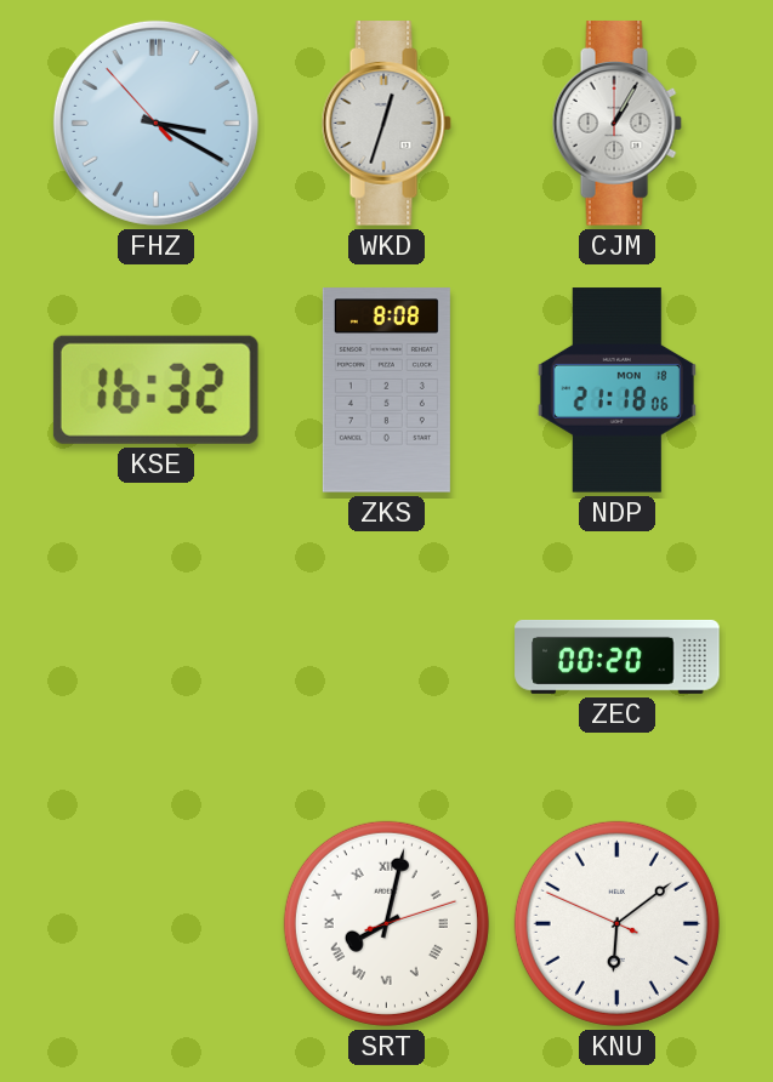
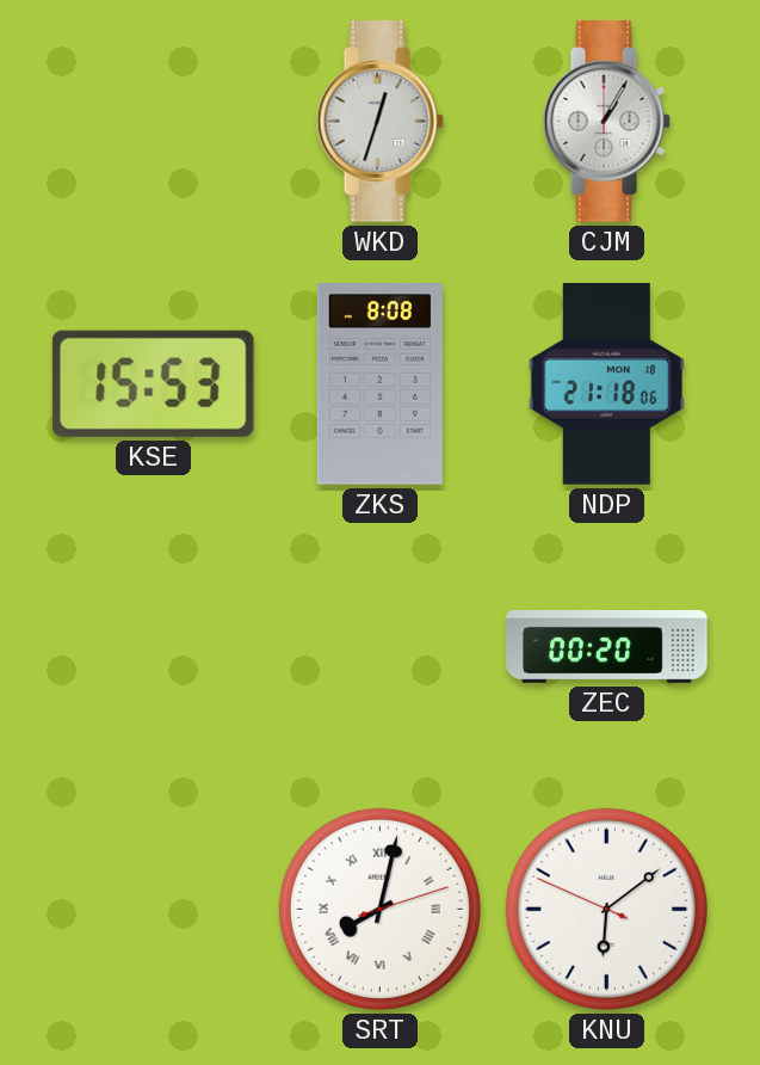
FHZ: 3:19 -> none
KSE: 16:32 -> 15:53
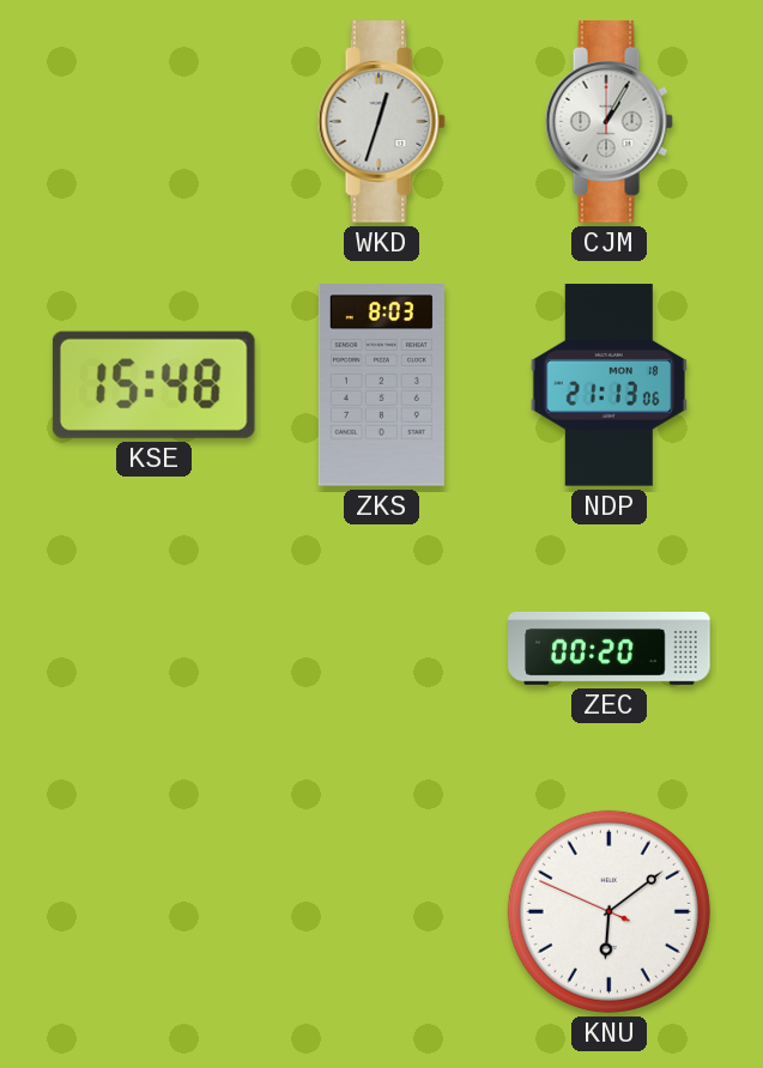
KSE: 15:53 -> 15:48
ZKS: 8:08 -> 8:03
NDP: 21:18 -> 21:13
SRT: 8:02 -> none
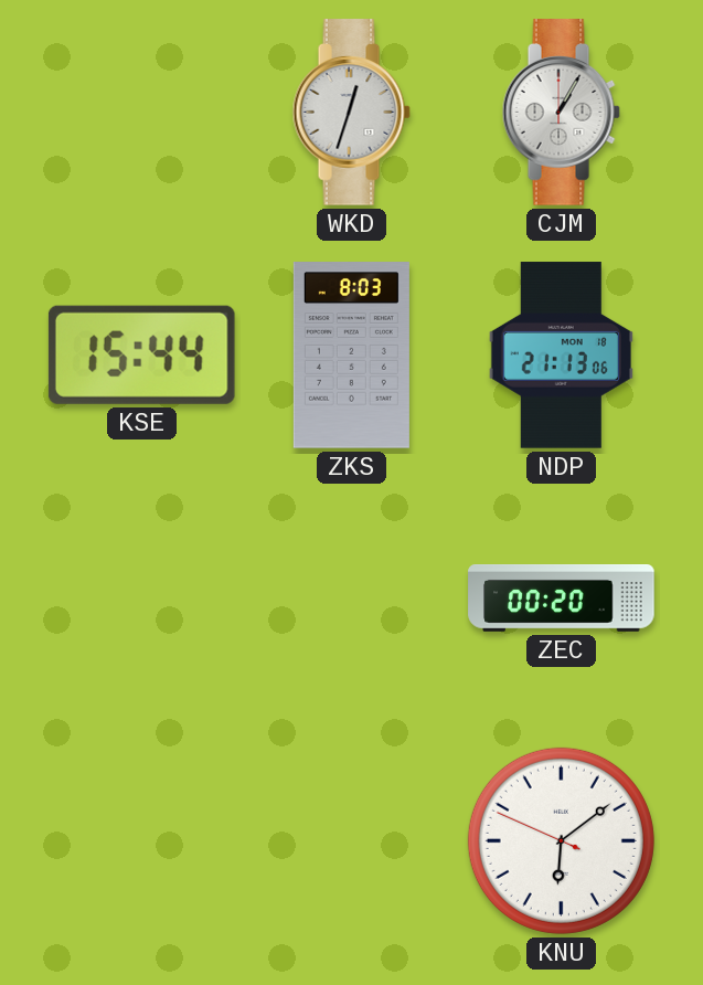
KSE: 15:48 -> 15:44
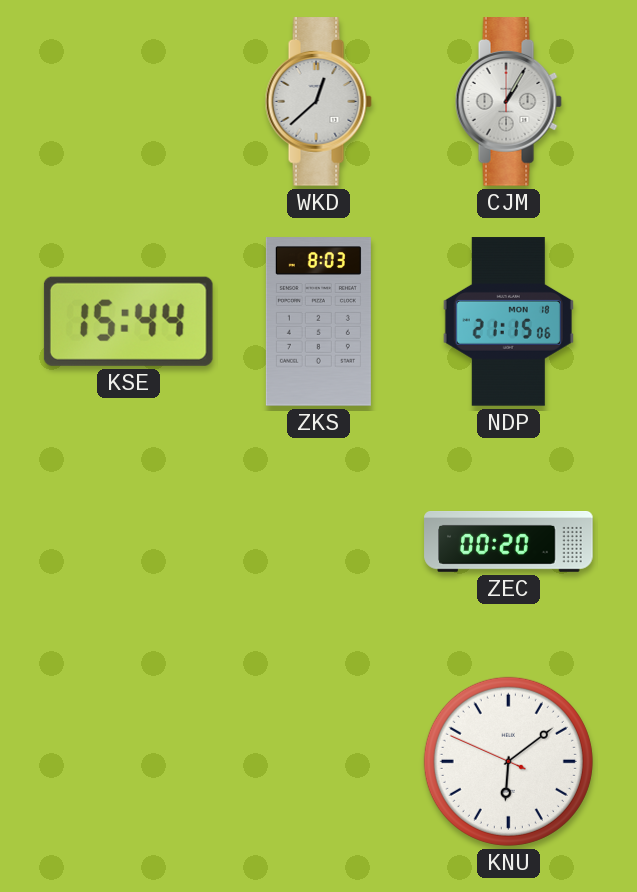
WKD: 12:33 -> 12:38
NDP: 21:13 -> 21:15
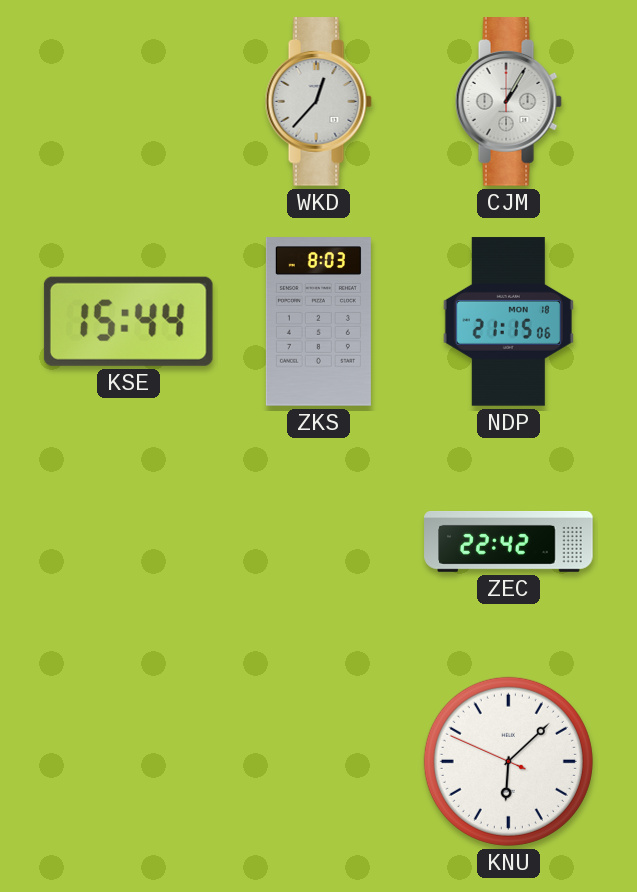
WKD: 12:38 -> 12:37
ZEC: 00:20 -> 22:42
KNU: 6:08 -> 6:07
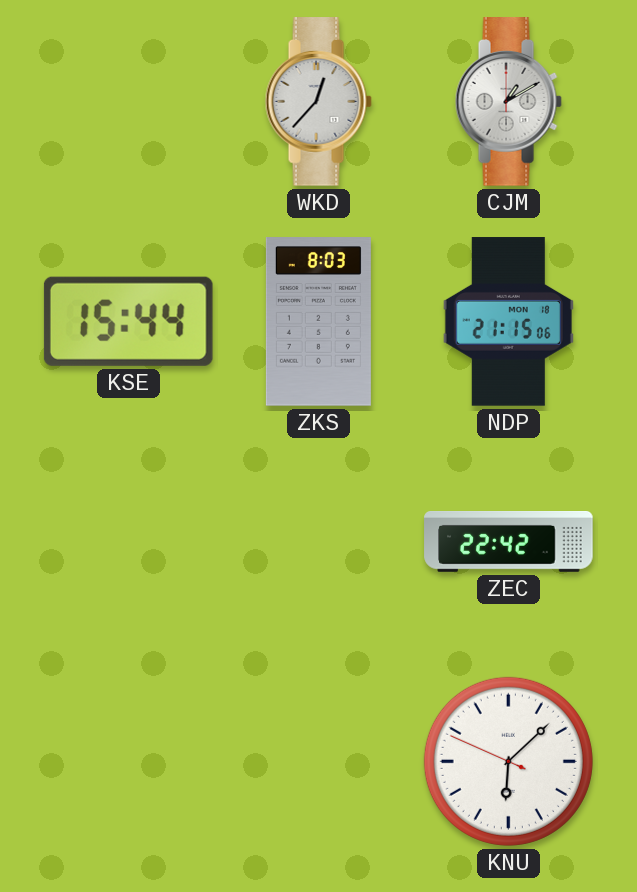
CJM: 1:05 -> 1:10
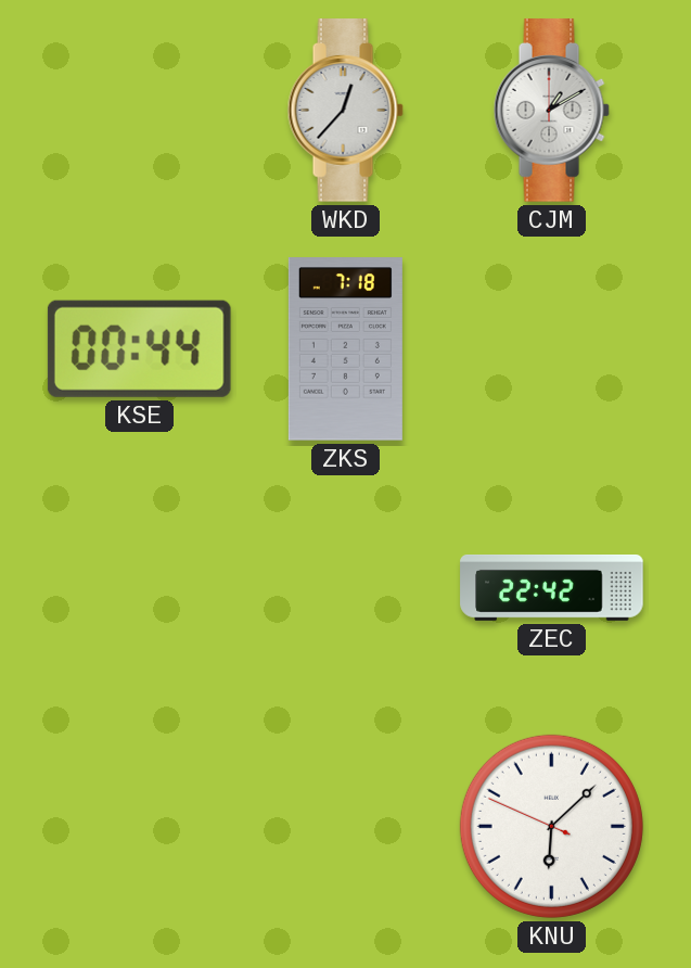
KSE: 15:44 -> 00:44
ZKS: 8:03 -> 7:18
NDP: 21:15 -> none
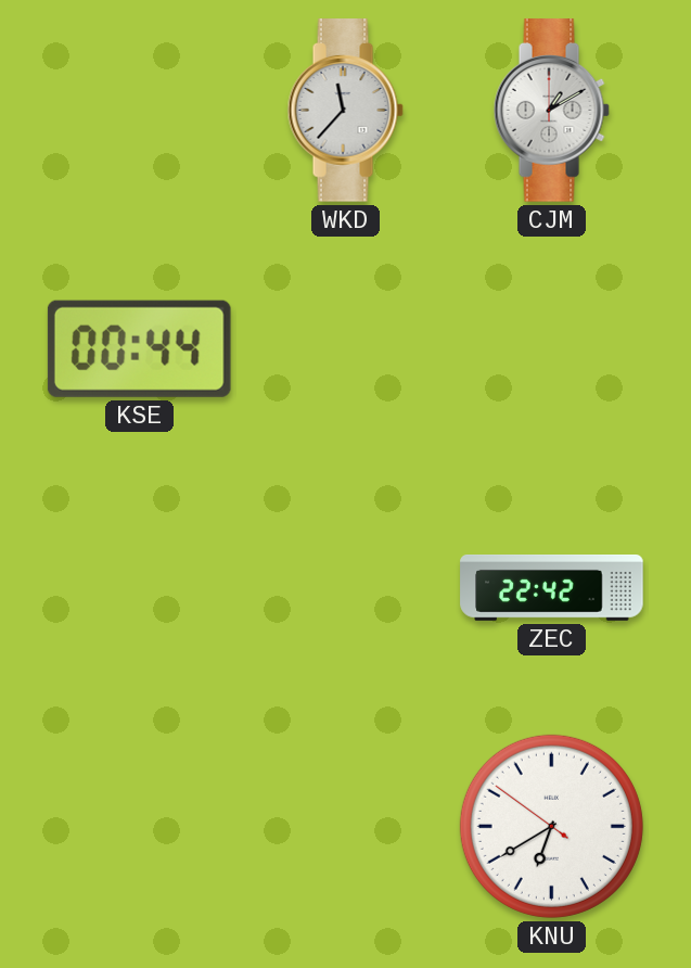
WKD: 12:37 -> 11:37
ZKS: 7:18 -> none
KNU: 6:07 -> 6:39
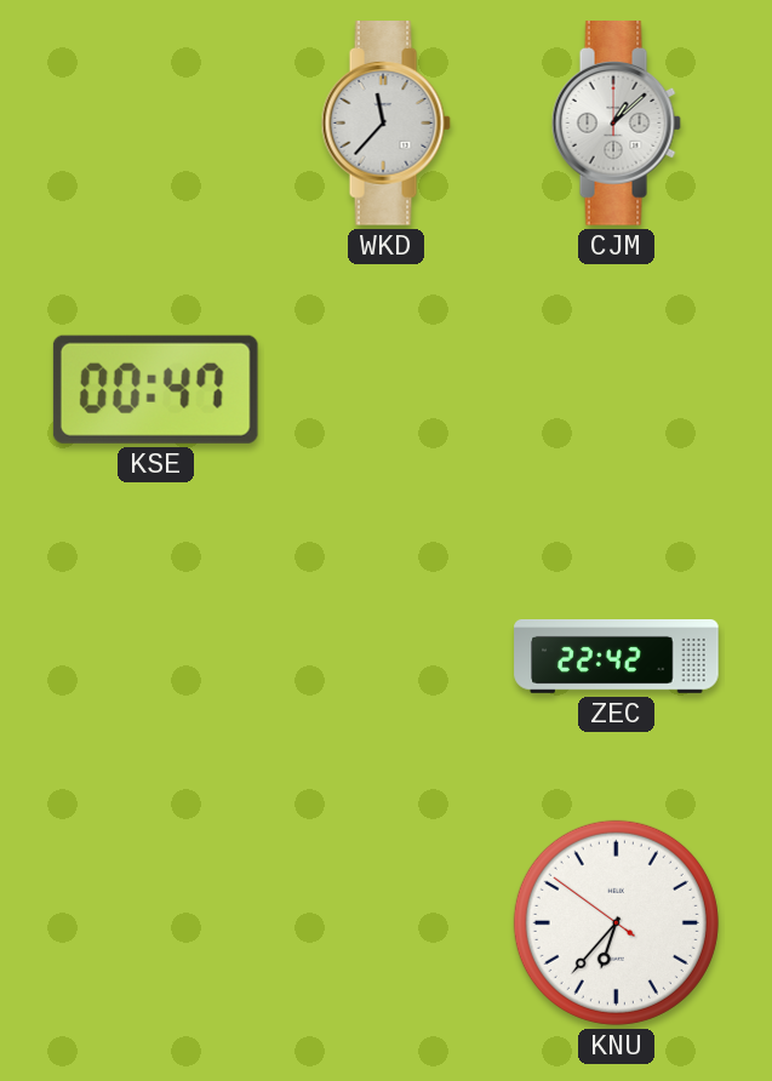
CJM: 1:10 -> 1:08
KSE: 00:44 -> 00:47
KNU: 6:39 -> 6:36
